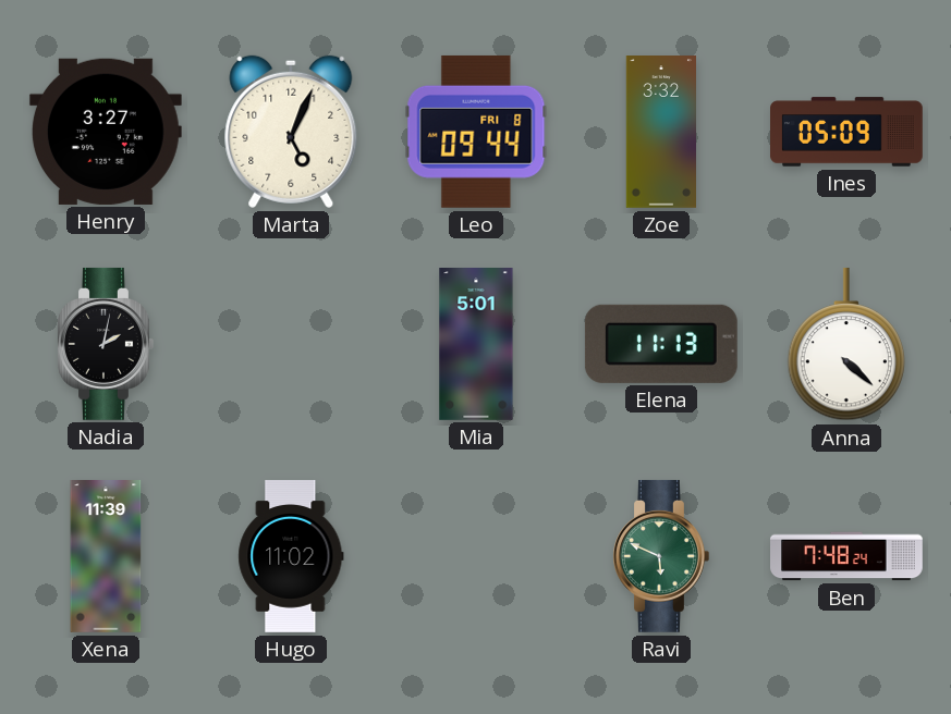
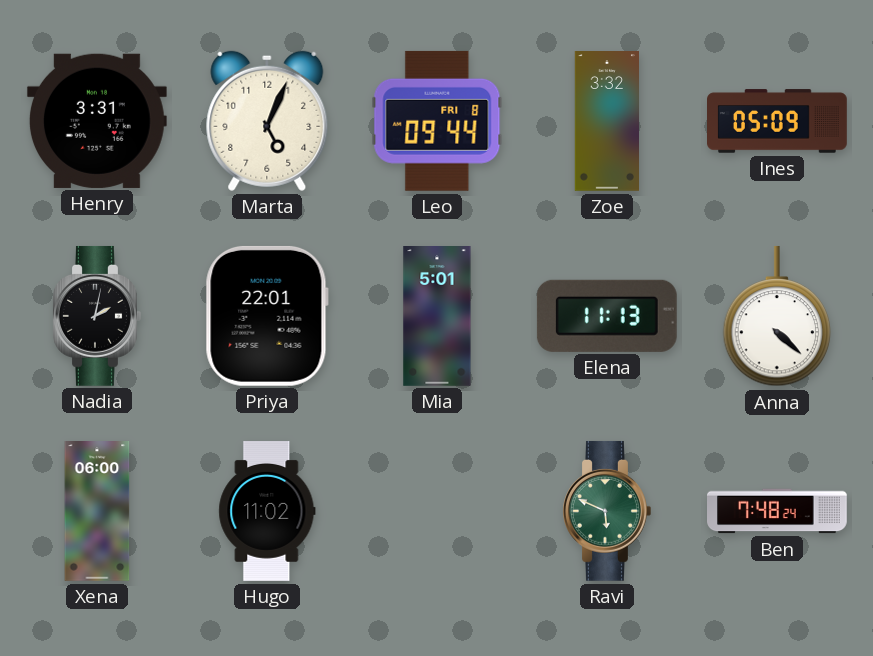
Henry: 3:27 -> 3:31
Priya: none -> 22:01
Xena: 11:39 -> 06:00
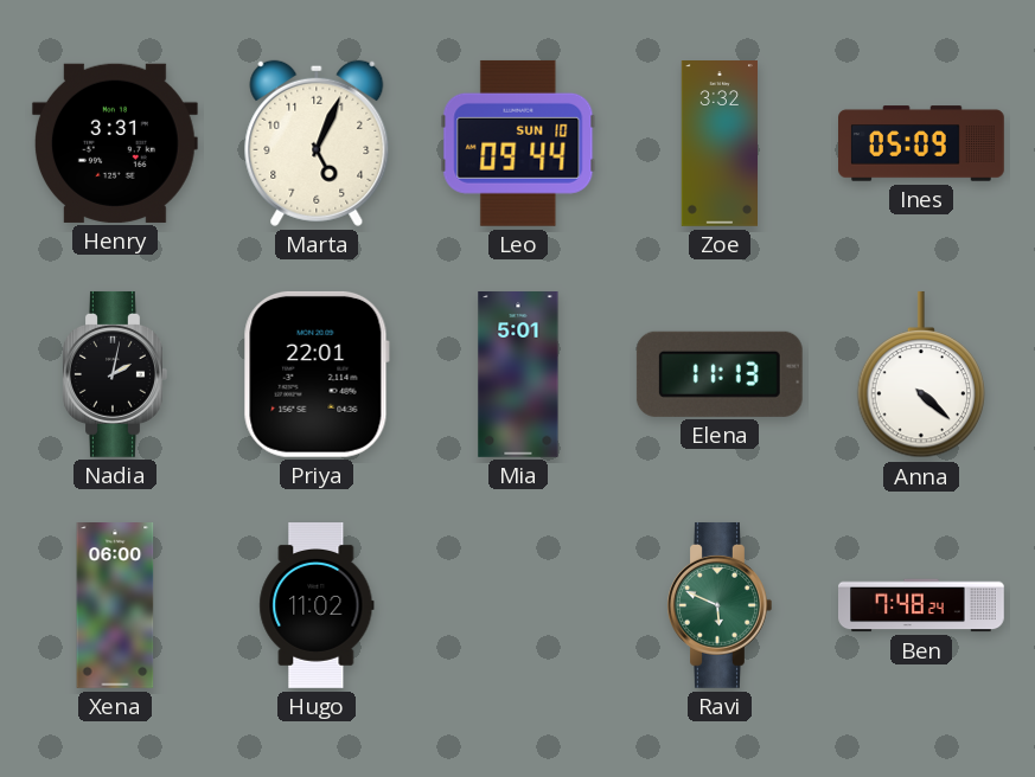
Leo date: FRI 8 -> SUN 10
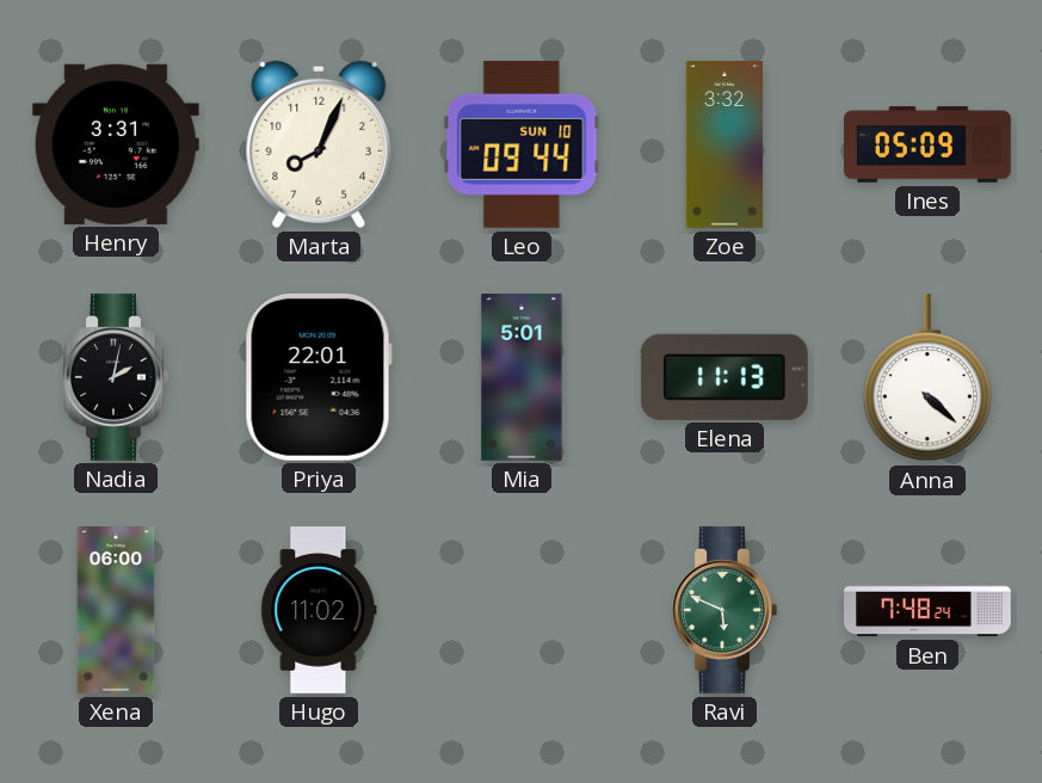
Marta: 5:04 -> 8:04
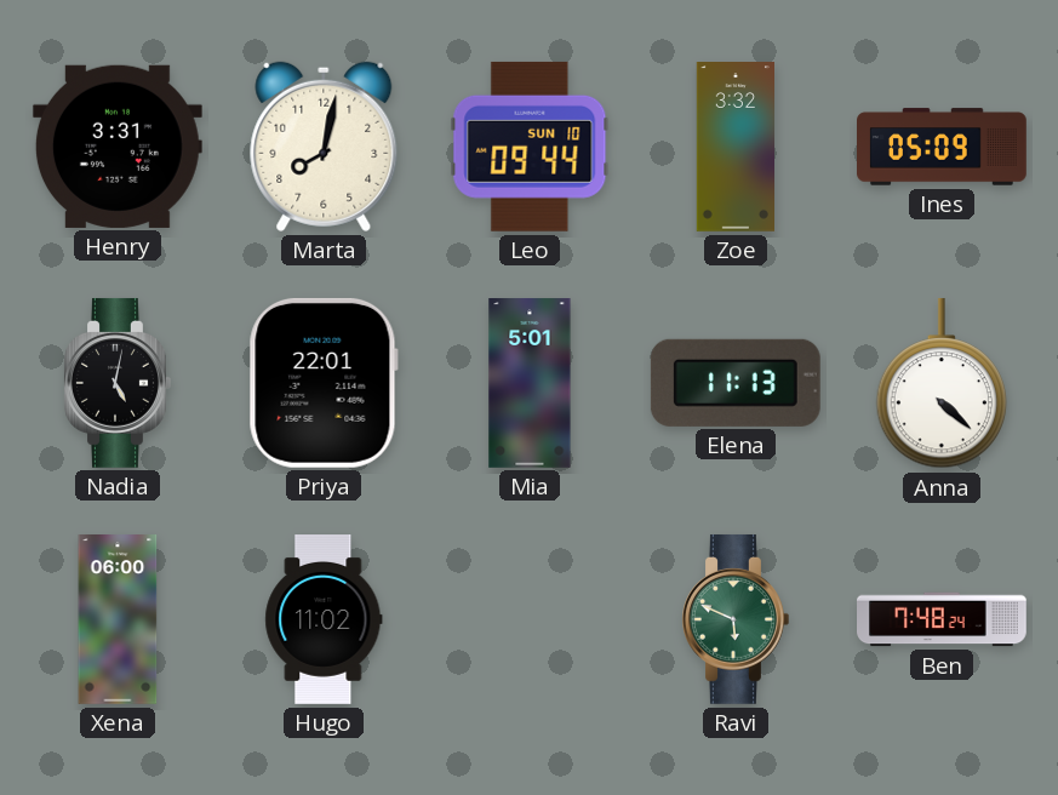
Marta: 8:04 -> 8:02
Nadia: 2:02 -> 5:02
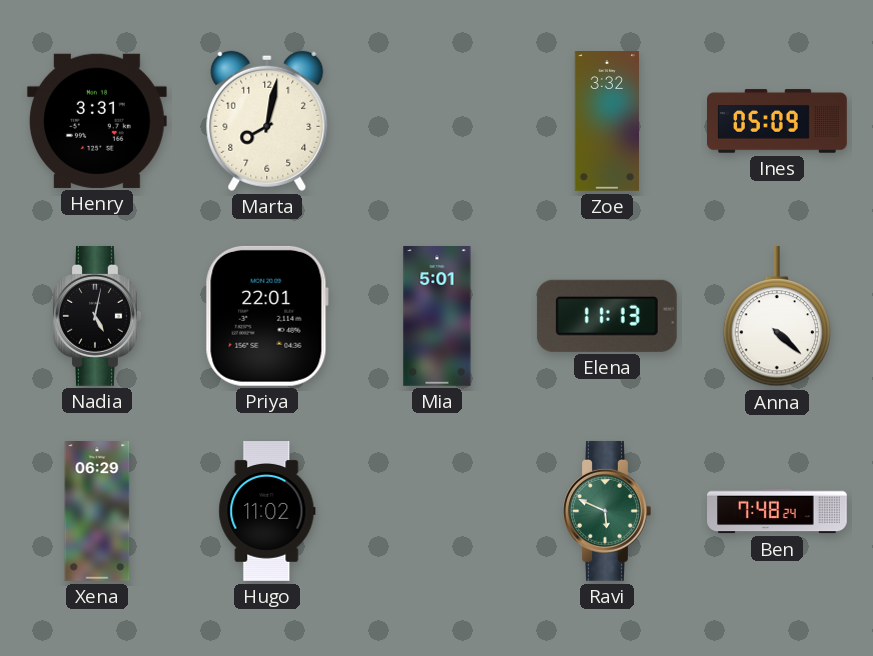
Leo: 09:44 -> none
Xena: 06:00 -> 06:29
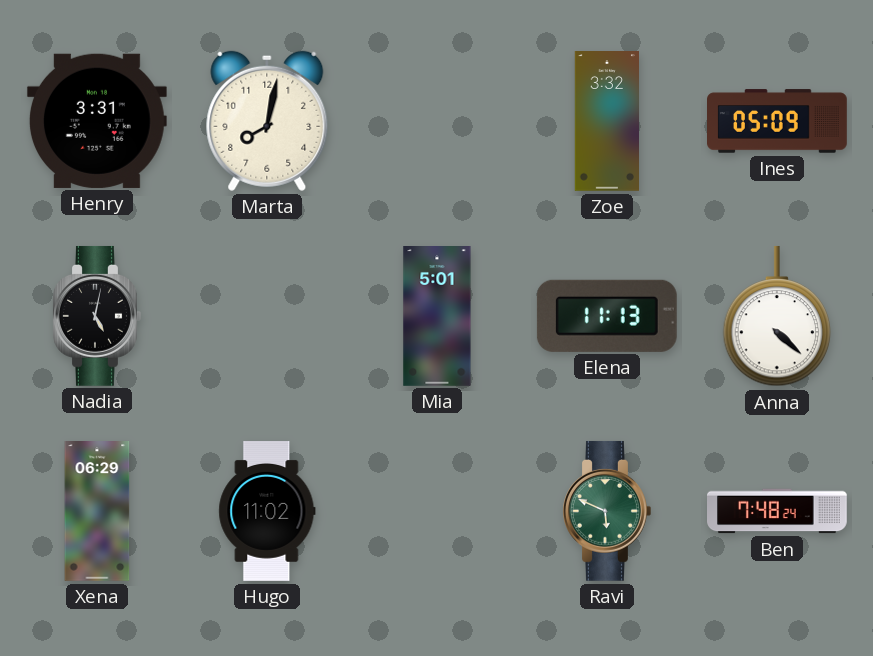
Priya: 22:01 -> none
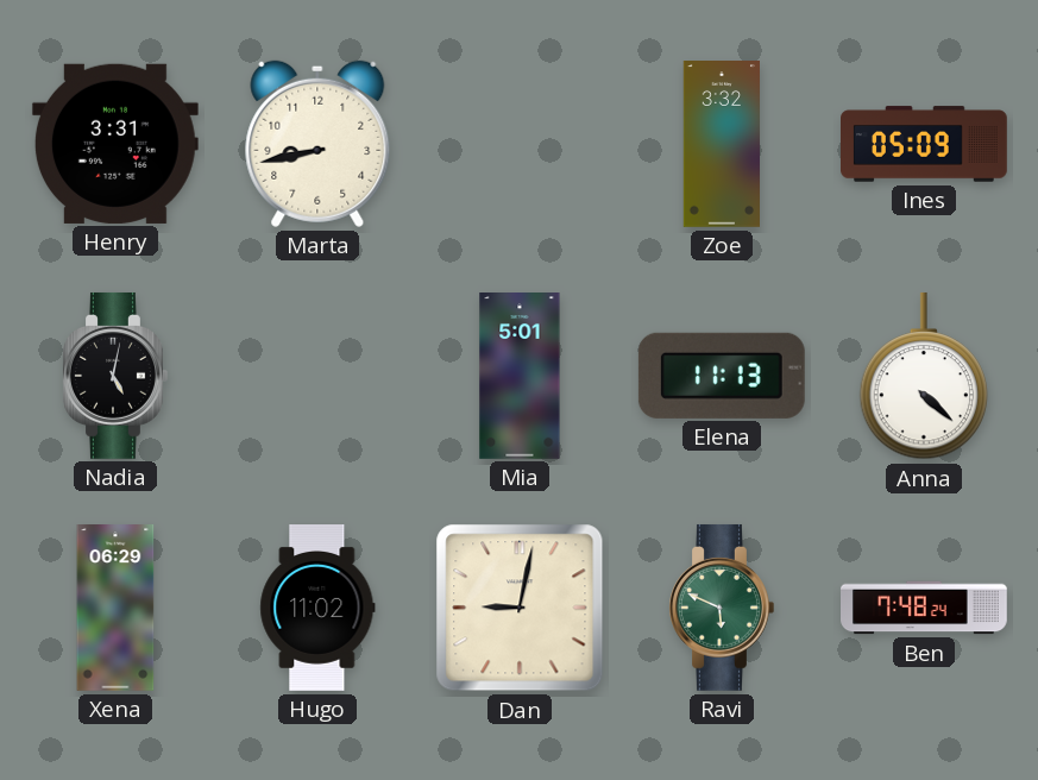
Marta: 8:02 -> 8:43
Dan: none -> 9:02
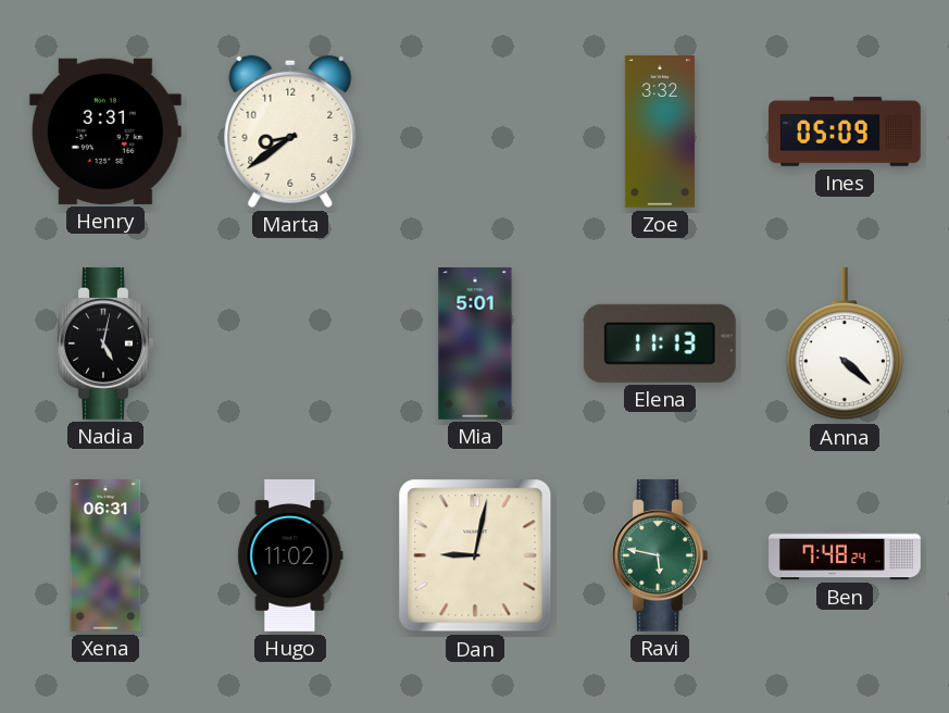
Marta: 8:43 -> 8:39
Xena: 06:29 -> 06:31
Ravi: 5:49 -> 5:47
